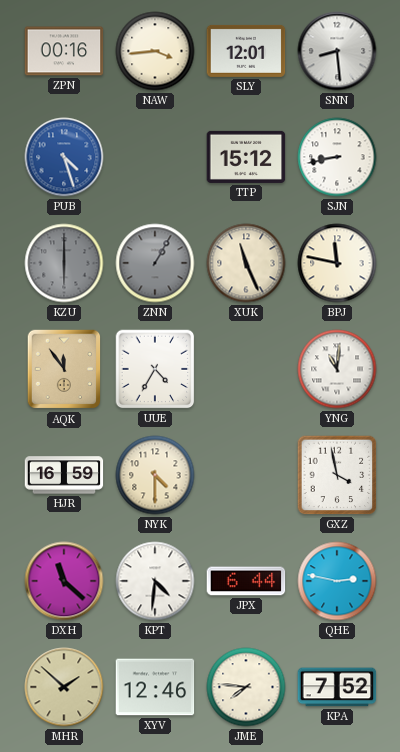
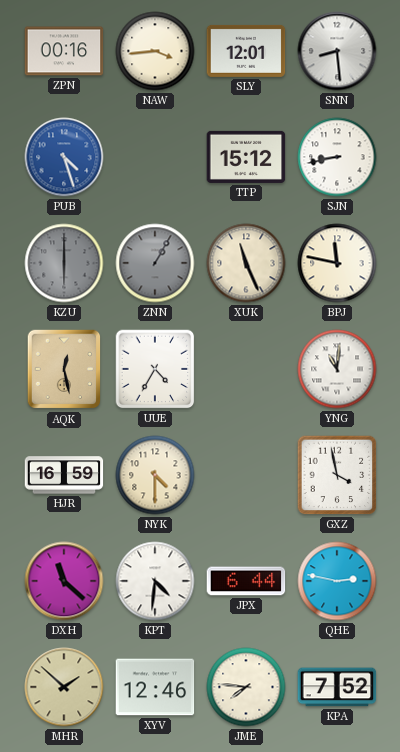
AQK: 11:54 -> 12:28
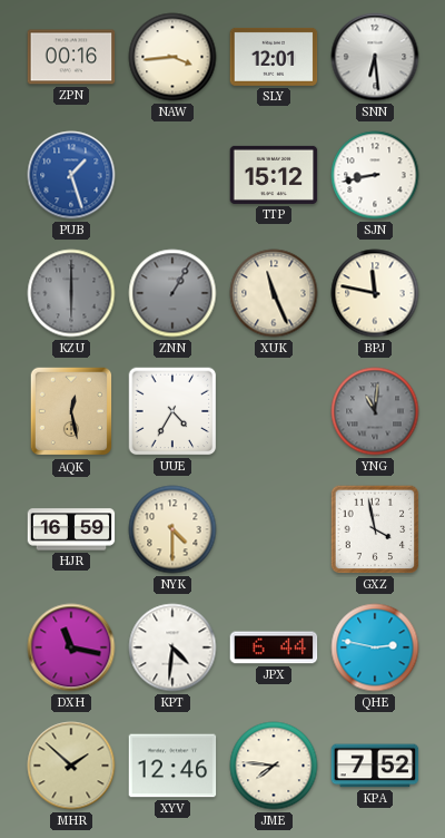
SNN: 8:29 -> 6:29
PUB: 4:27 -> 1:27
YNG dial: white -> grey
DXH: 11:22 -> 11:17
